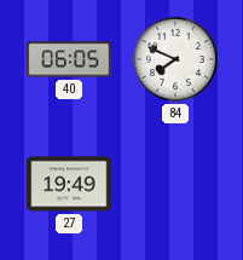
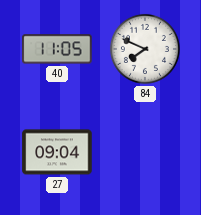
40: 06:05 -> 11:05
27: 19:49 -> 09:04
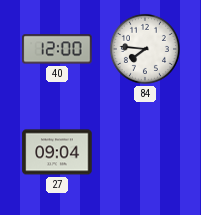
40: 11:05 -> 12:00
84: 7:49 -> 7:46
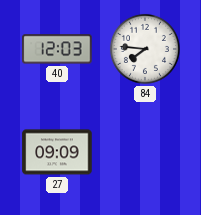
40: 12:00 -> 12:03
27: 09:04 -> 09:09
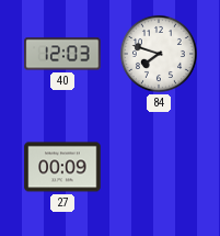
84: 7:46 -> 7:48
27: 09:09 -> 00:09
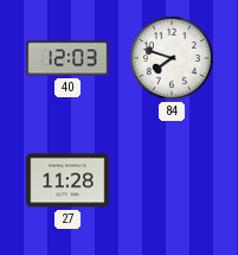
27: 00:09 -> 11:28
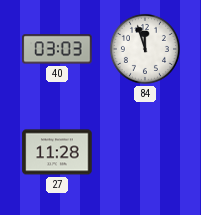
40: 12:03 -> 03:03
84: 7:48 -> 11:57
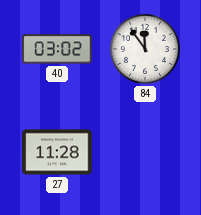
40: 03:03 -> 03:02
84: 11:57 -> 11:54
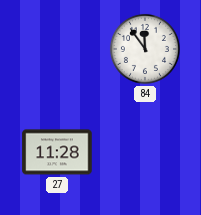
40: 03:02 -> none
